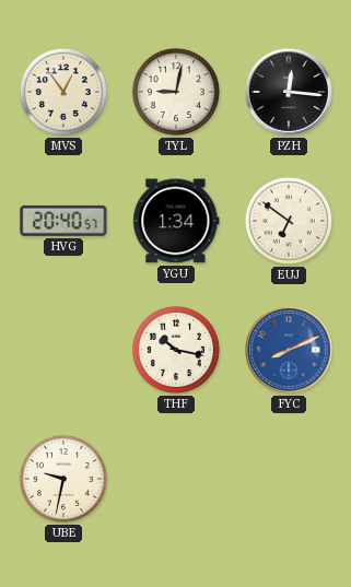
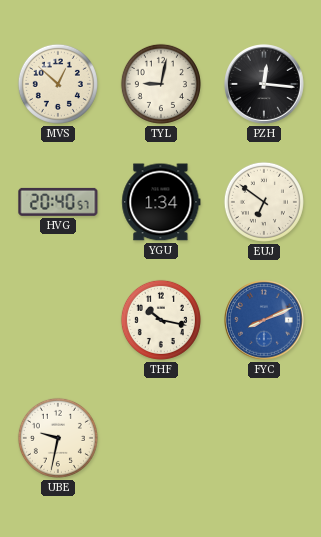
MVS: 12:54 -> 12:52
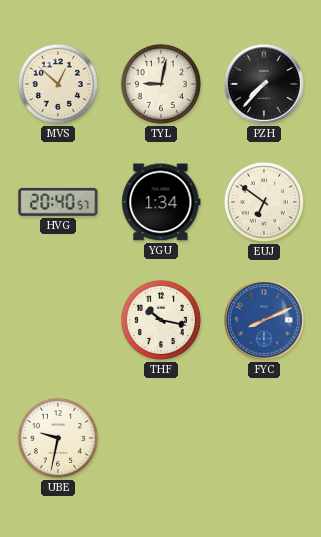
PZH: 12:16 -> 7:37
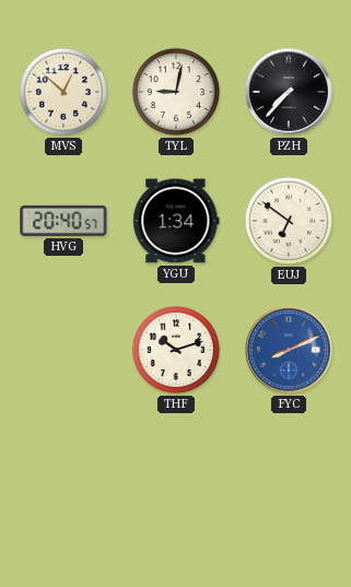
THF: 10:17 -> 10:12
UBE: 9:32 -> none
